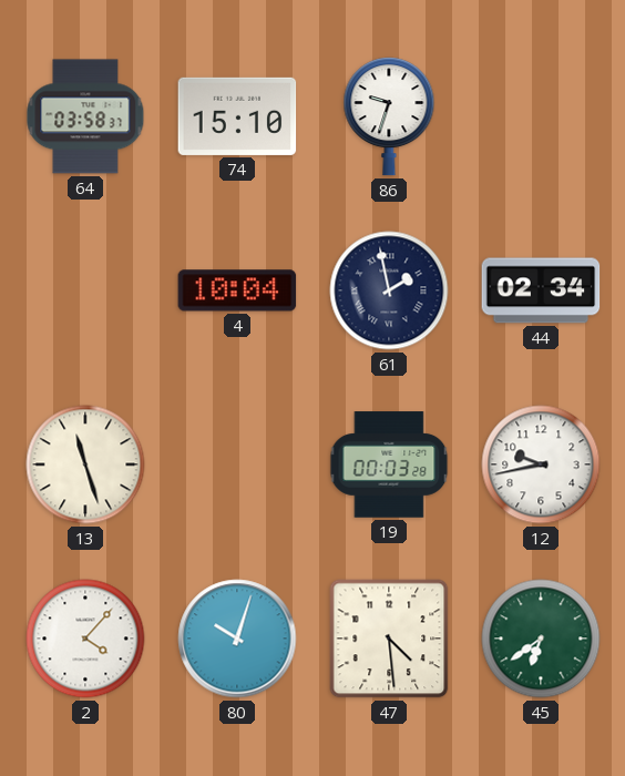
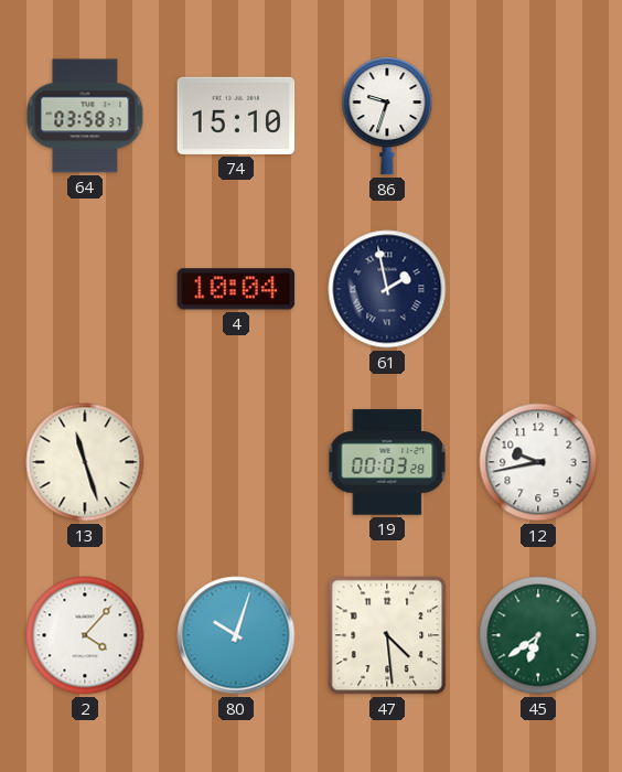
44: 02:34 -> none
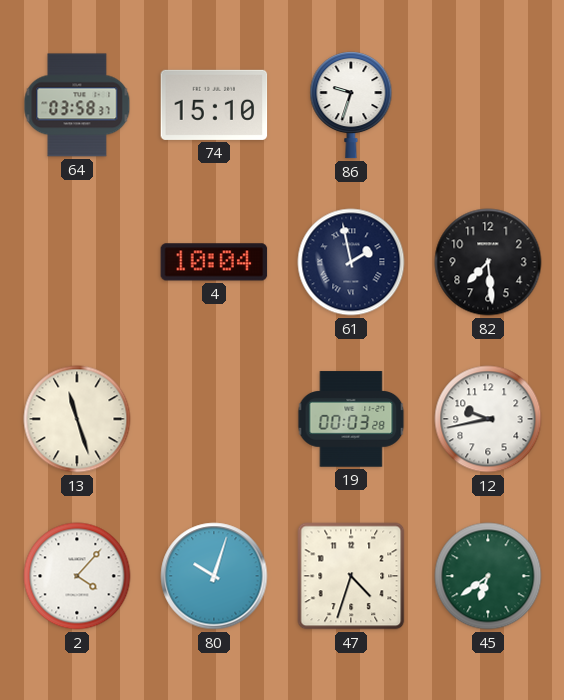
82: none -> 7:29
47: 4:29 -> 4:33
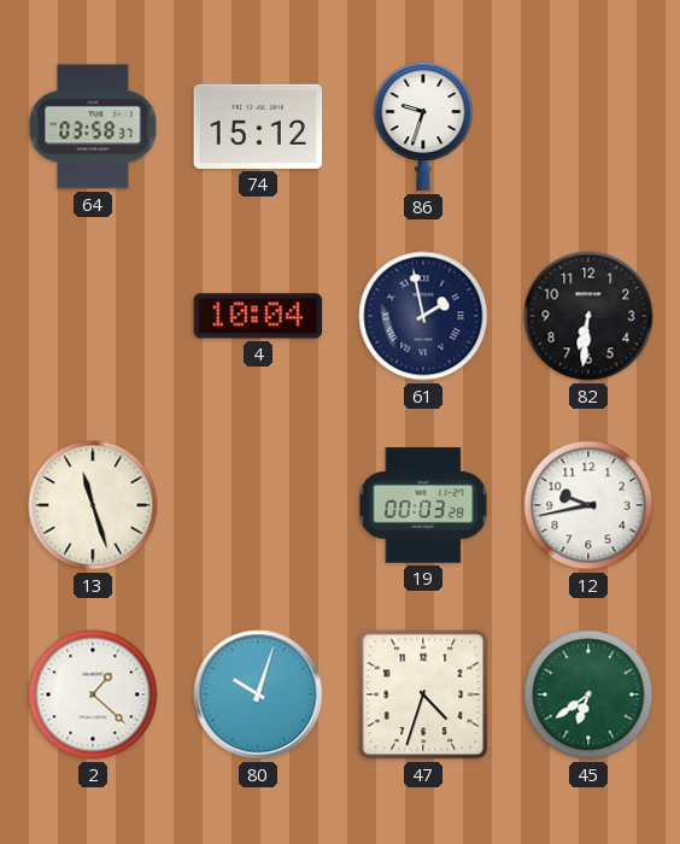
74: 15:10 -> 15:12
82: 7:29 -> 6:31
2: 4:07 -> 1:22
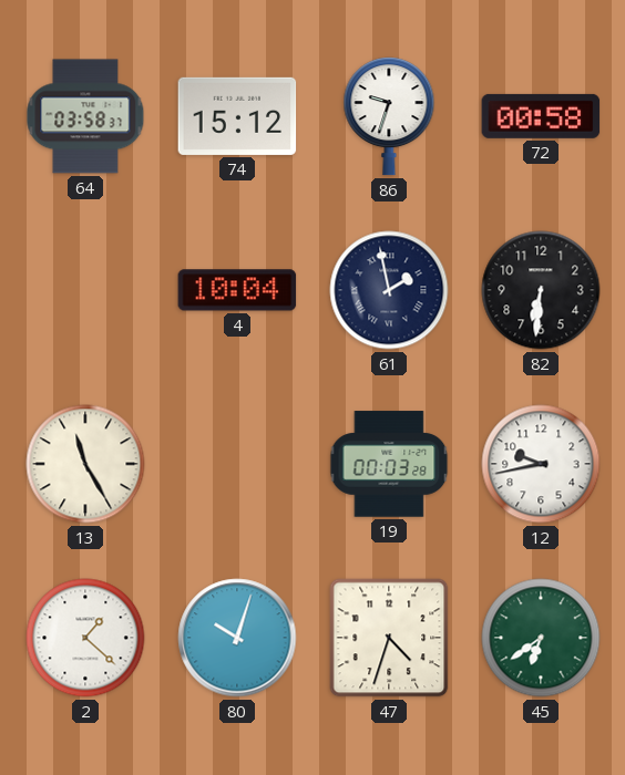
72: none -> 00:58
13: 11:27 -> 11:25
